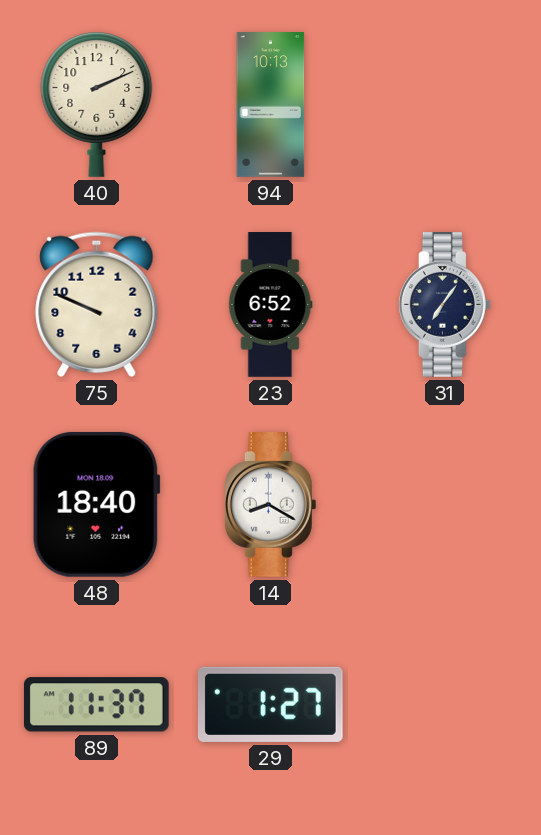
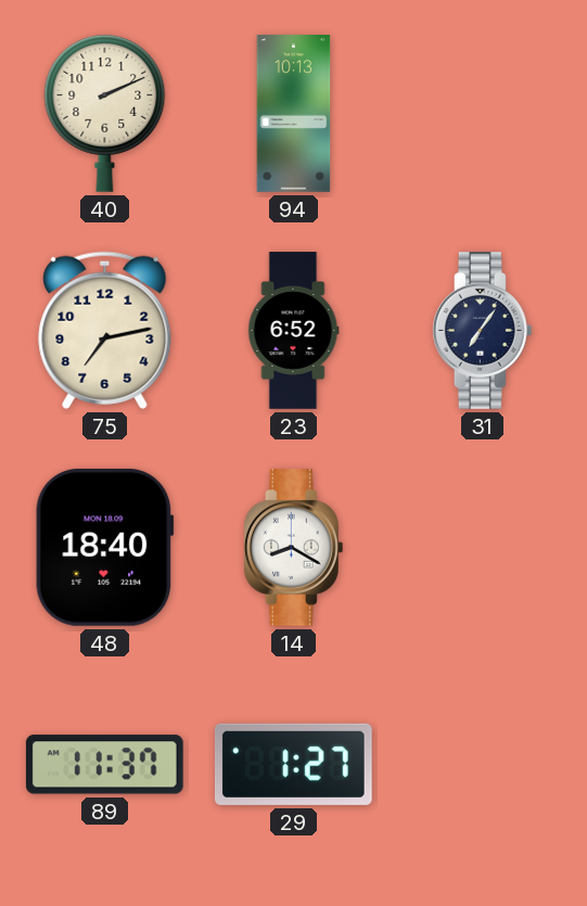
75: 9:49 -> 7:13
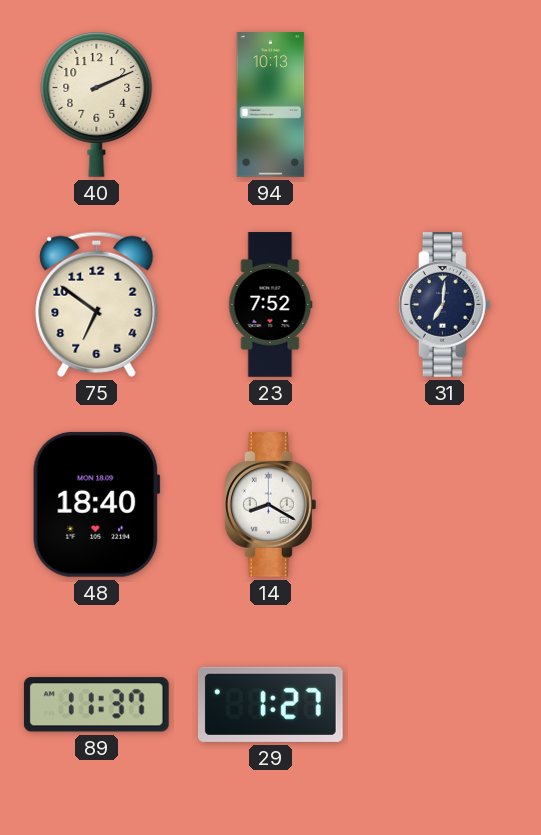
75: 7:13 -> 6:51
23: 6:52 -> 7:52
31: 7:06 -> 7:01
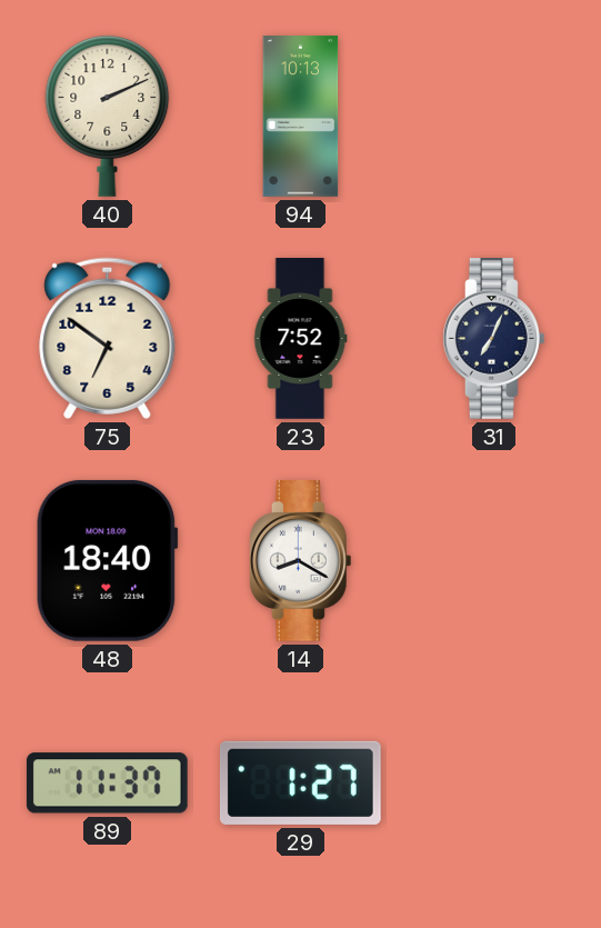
31: 7:01 -> 7:04
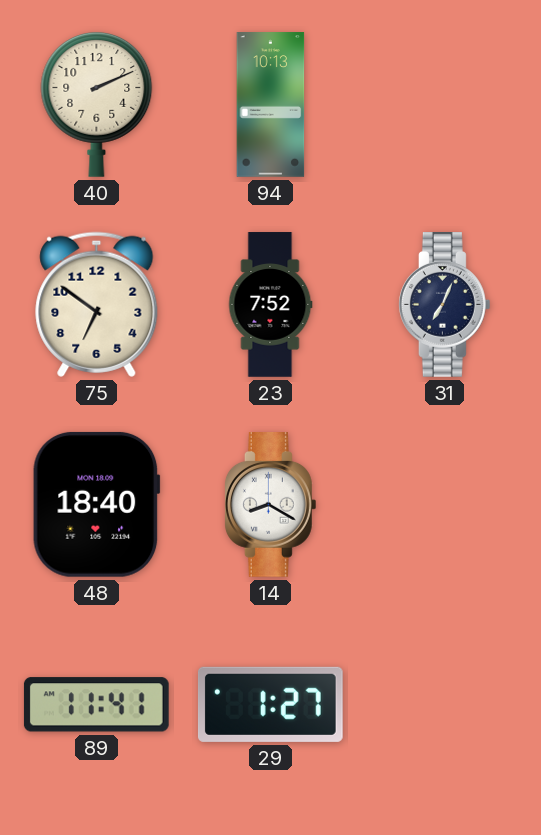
89: 11:37 -> 11:41
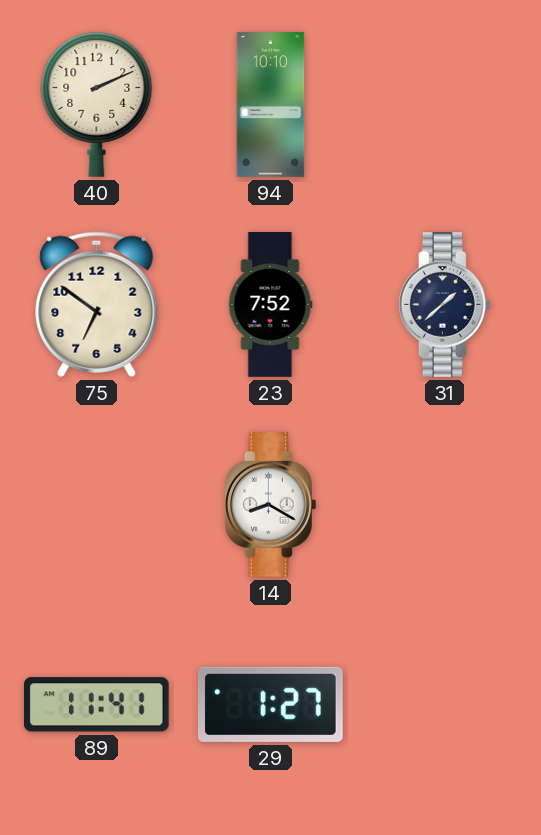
94: 10:13 -> 10:10
31: 7:04 -> 1:38
48: 18:40 -> none
